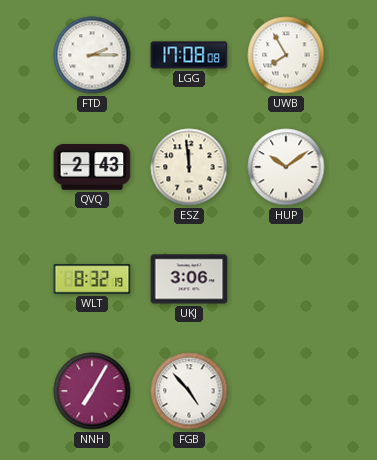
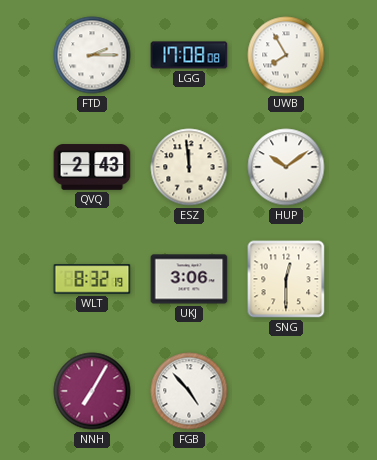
SNG: none -> 12:30
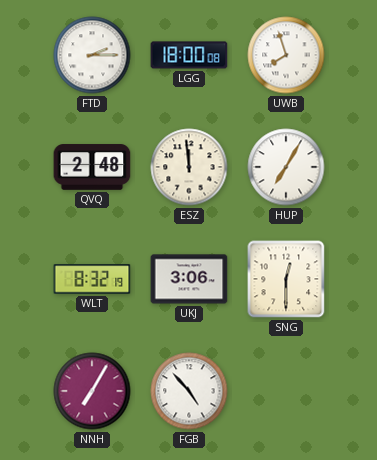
LGG: 17:08 -> 18:00
UWB: 7:55 -> 7:57
QVQ: 2:43 -> 2:48
HUP: 10:09 -> 7:05
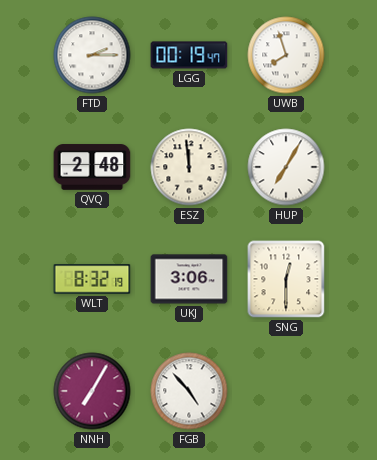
LGG: 18:00 -> 00:19
